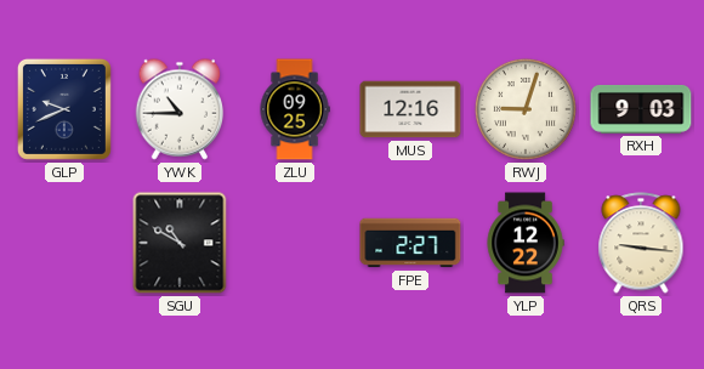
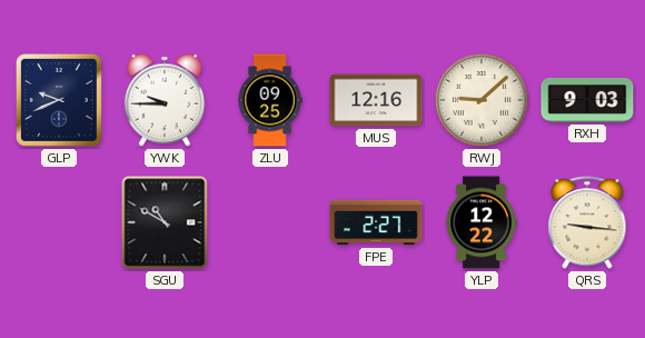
YWK: 10:45 -> 9:45
RWJ: 9:03 -> 9:08
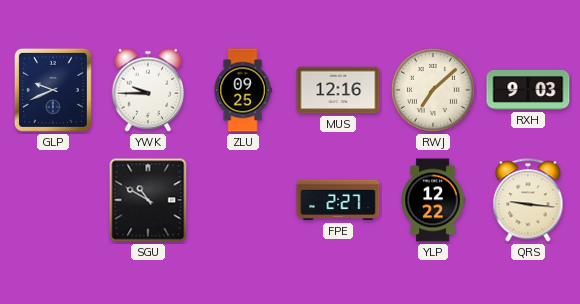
RWJ: 9:08 -> 7:08
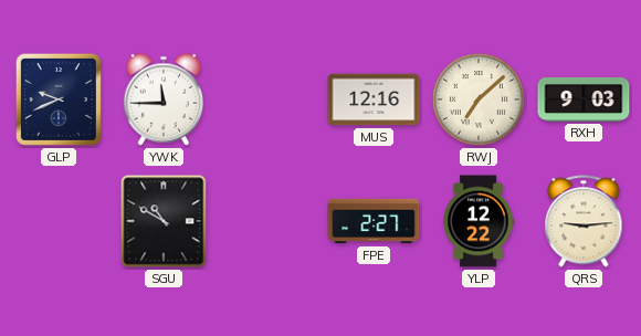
YWK: 9:45 -> 11:45
ZLU: 09:25 -> none
QRS: 9:16 -> 9:14
